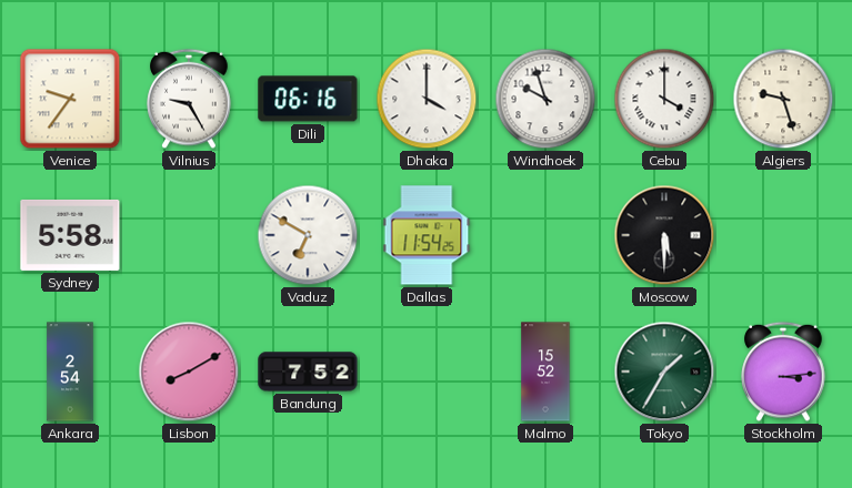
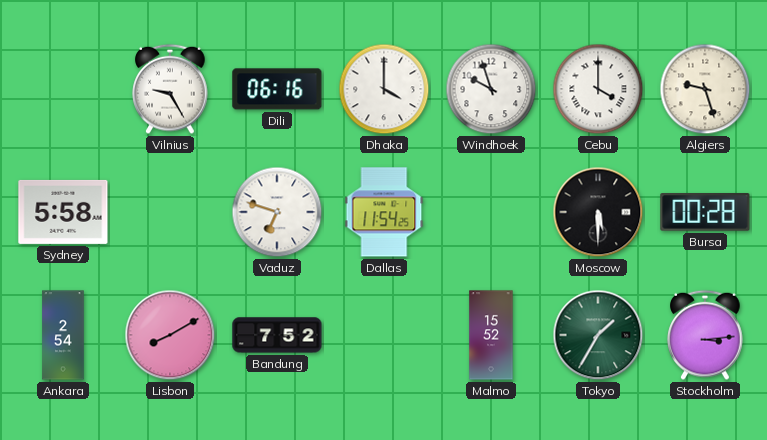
Venice: 9:36 -> none
Vaduz: 6:50 -> 6:48
Bursa: none -> 00:28
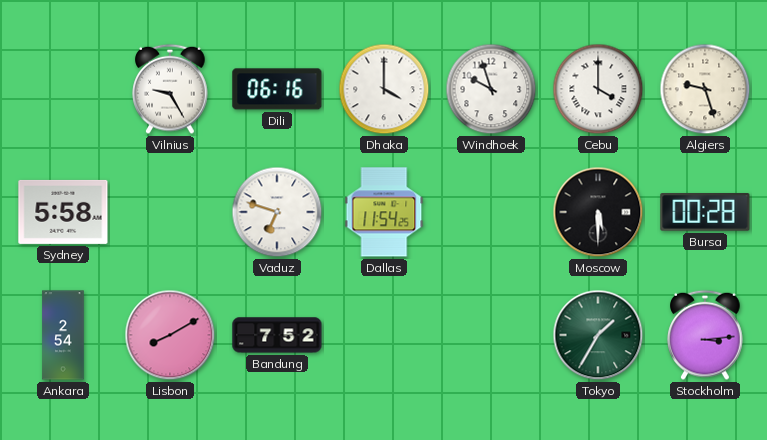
Malmo: 15:52 -> none
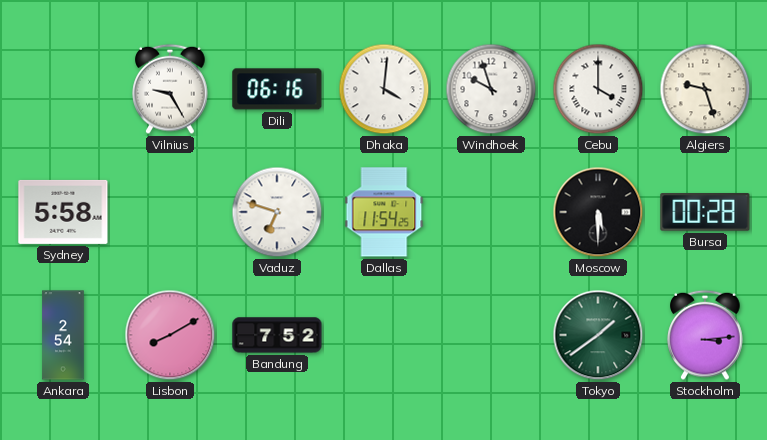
Dhaka: 4:00 -> 4:01
Tokyo: 1:35 -> 1:39
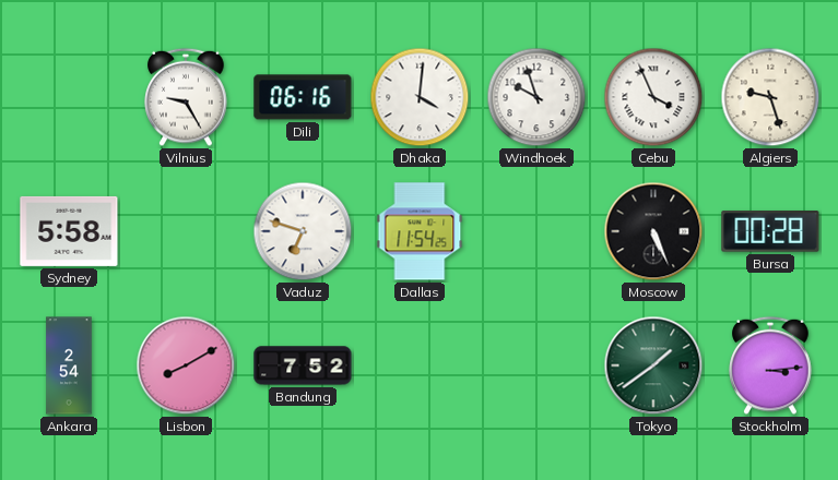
Cebu: 4:00 -> 3:56
Moscow: 5:30 -> 5:26
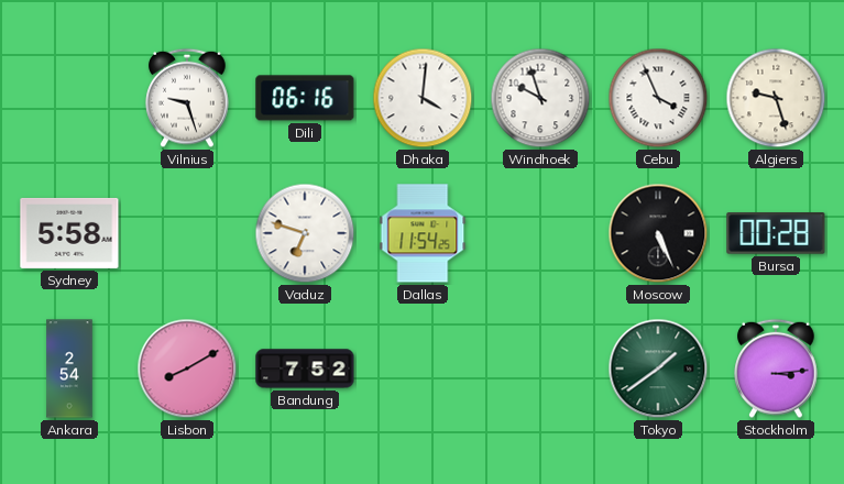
Vilnius: 9:25 -> 9:27
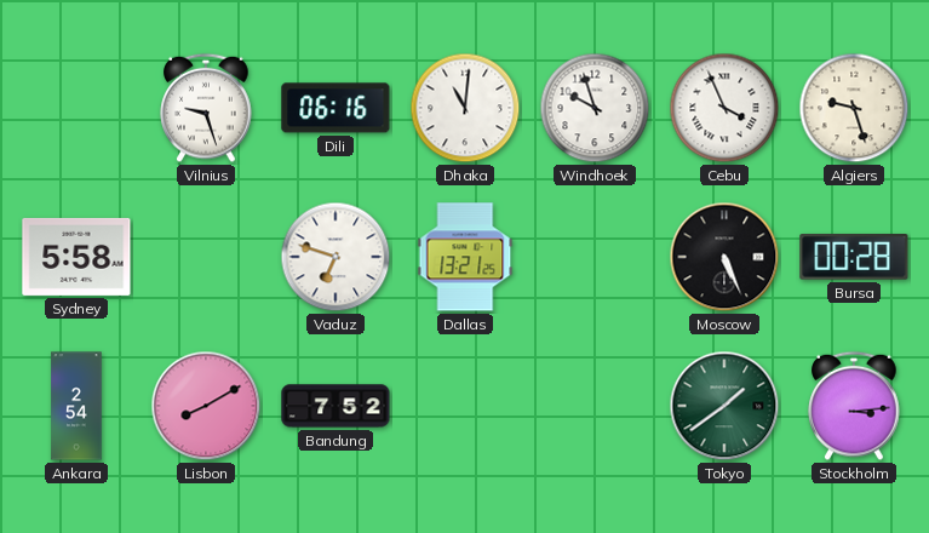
Dhaka: 4:01 -> 11:01
Dallas: 11:54 -> 13:21
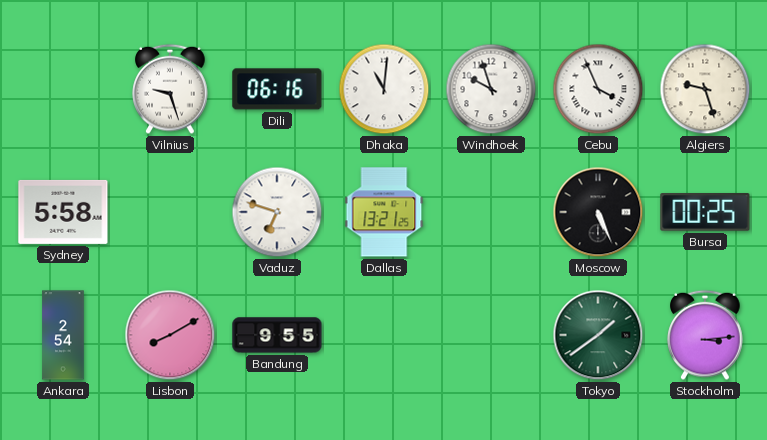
Bursa: 00:28 -> 00:25
Bandung: 7:52 -> 9:55
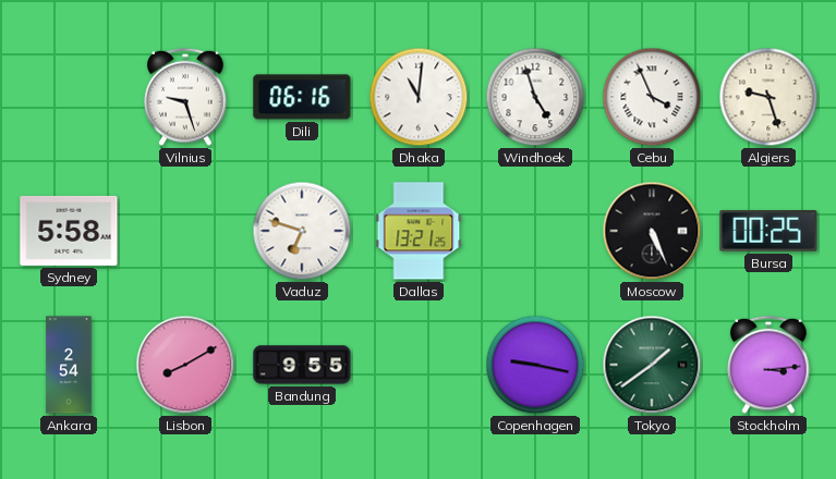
Windhoek: 9:57 -> 4:57
Copenhagen: none -> 9:17
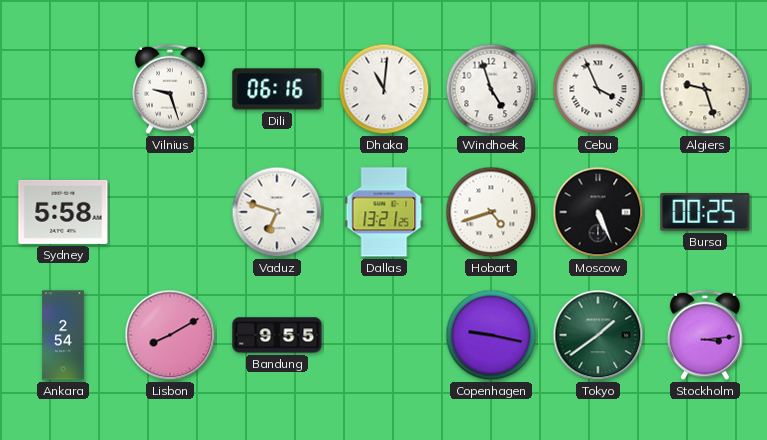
Hobart: none -> 4:42
